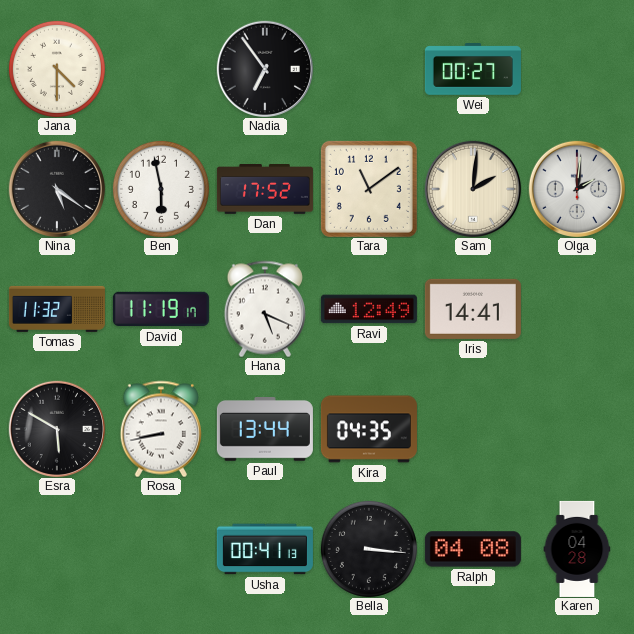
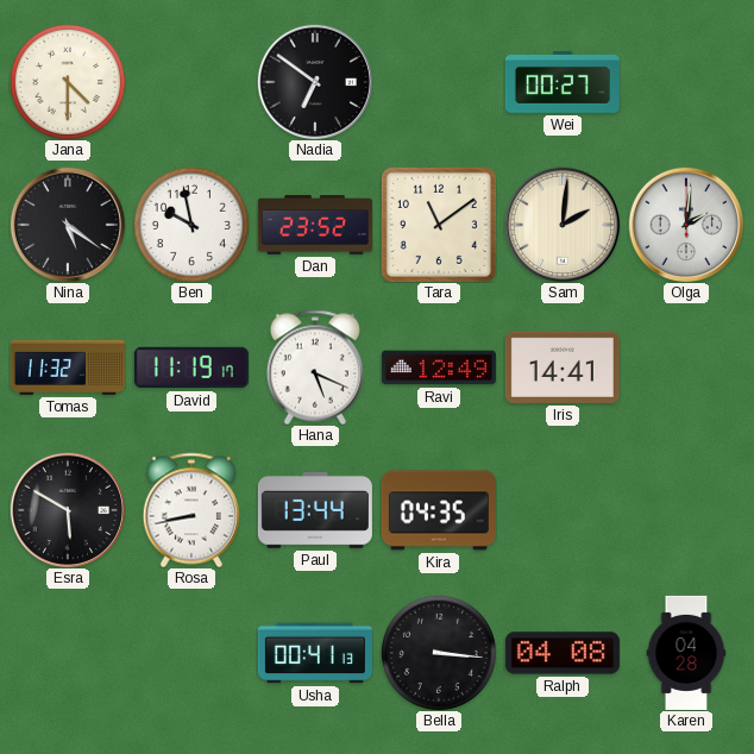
Nadia: 6:54 -> 6:51
Ben: 5:58 -> 9:58
Dan: 17:52 -> 23:52
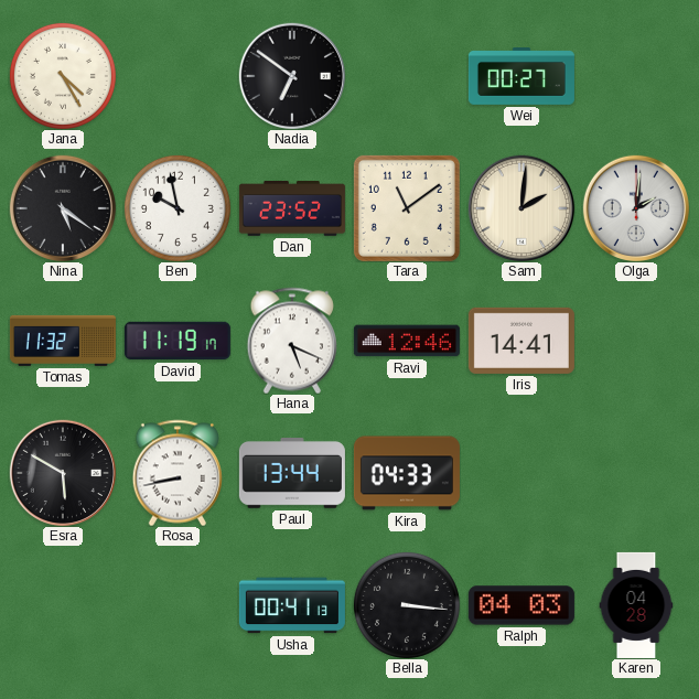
Jana: 4:30 -> 4:25
Ravi: 12:49 -> 12:46
Kira: 04:35 -> 04:33
Ralph: 04:08 -> 04:03
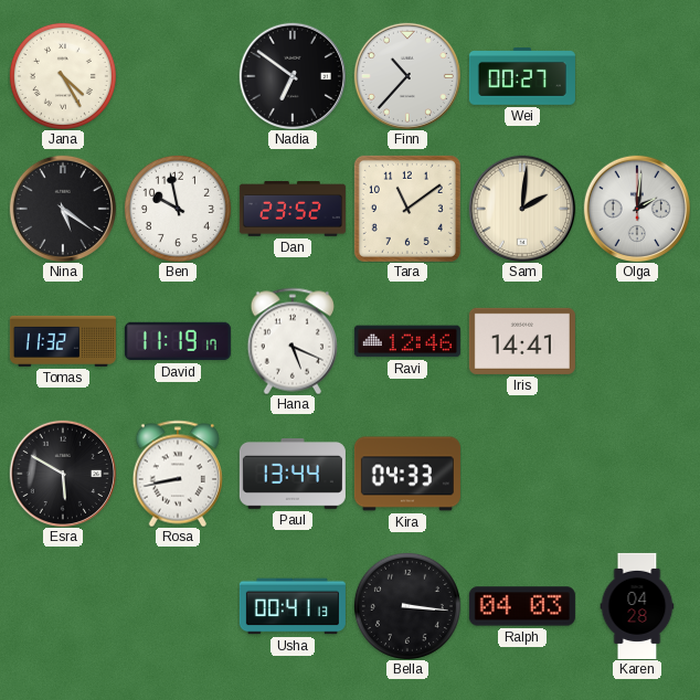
Finn: none -> 10:37
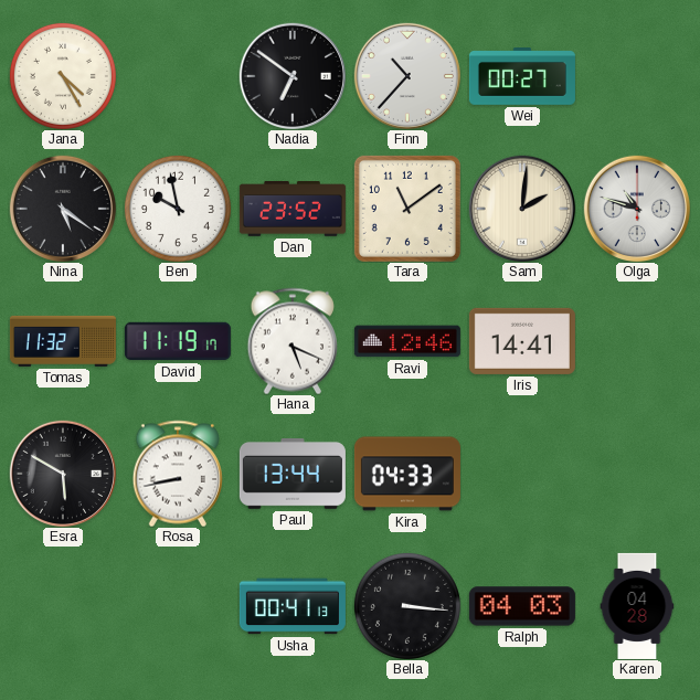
Olga: 2:01 -> 10:48
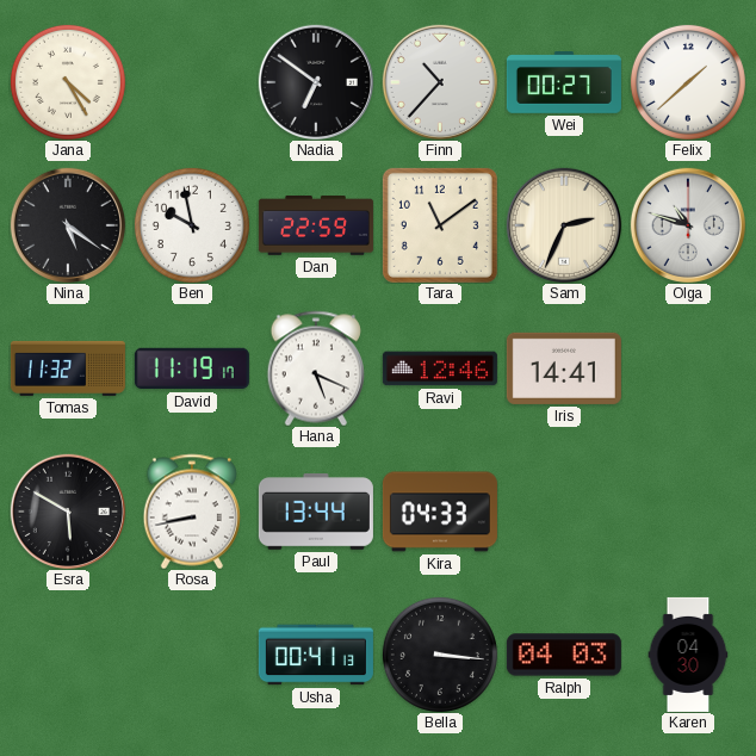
Felix: none -> 1:38
Dan: 23:52 -> 22:59
Sam: 2:01 -> 2:34
Karen: 04:28 -> 04:30
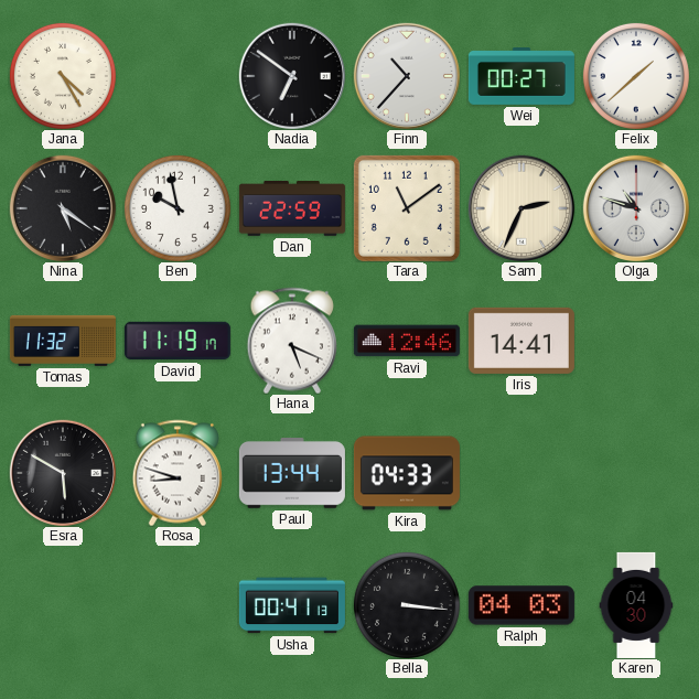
Rosa: 8:43 -> 8:48
